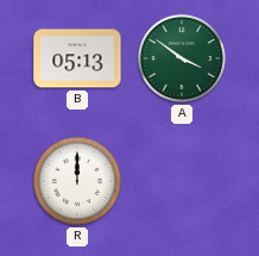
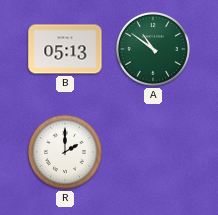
A: 3:51 -> 10:51
R: 12:00 -> 2:00
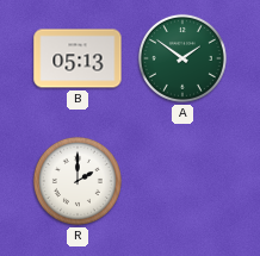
A: 10:51 -> 1:51
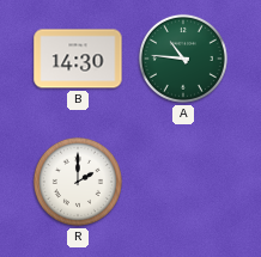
B: 05:13 -> 14:30
A: 1:51 -> 10:46
